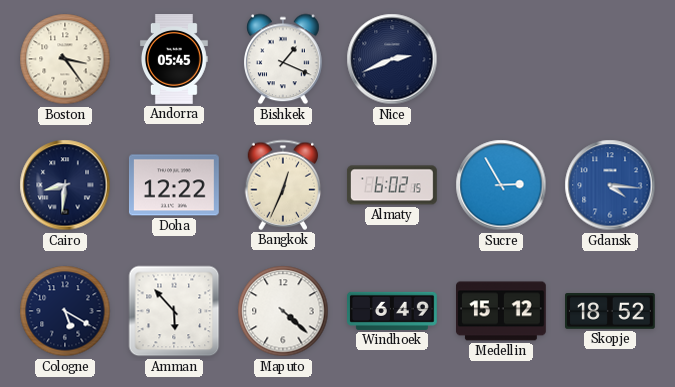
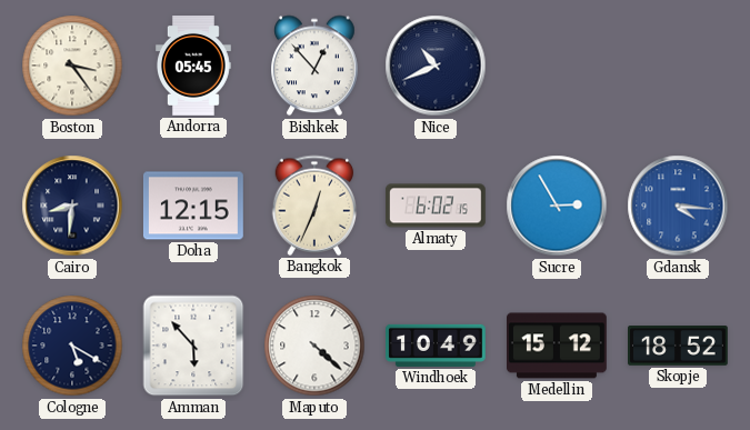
Bishkek: 1:19 -> 12:53
Nice: 2:41 -> 10:41
Doha: 12:22 -> 12:15
Windhoek: 6:49 -> 10:49
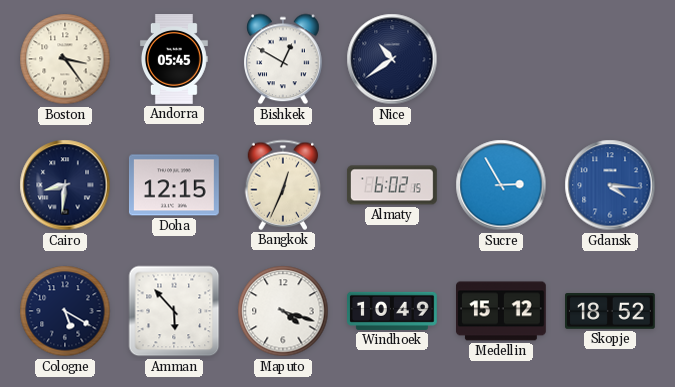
Bishkek: 12:53 -> 12:50
Nice: 10:41 -> 10:39
Maputo: 4:22 -> 4:18
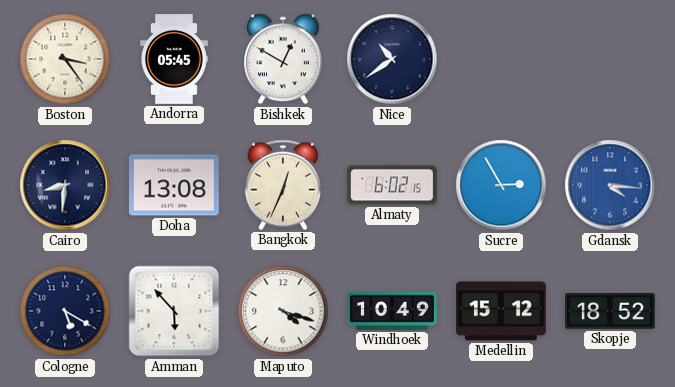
Doha: 12:15 -> 13:08
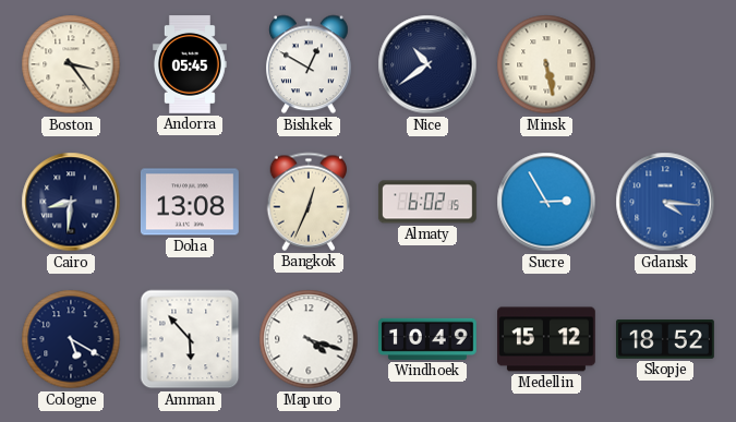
Minsk: none -> 5:28
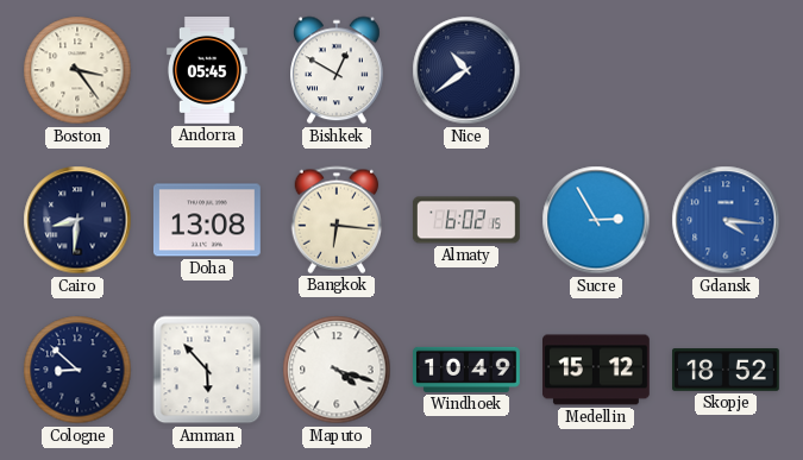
Minsk: 5:28 -> none
Bangkok: 12:34 -> 6:16
Cologne: 5:20 -> 8:52
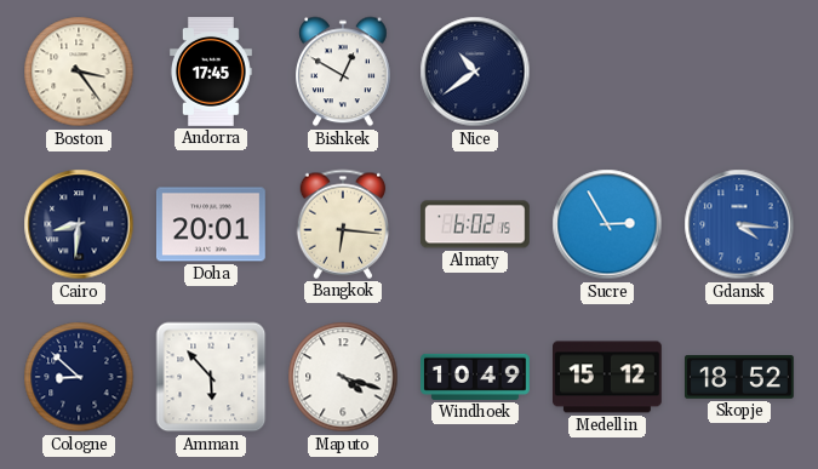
Andorra: 05:45 -> 17:45
Doha: 13:08 -> 20:01
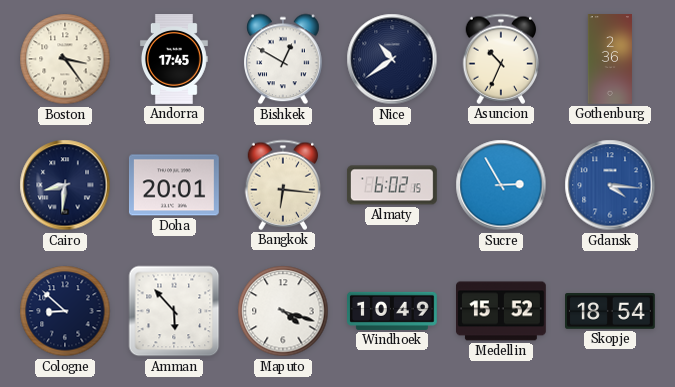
Asuncion: none -> 10:34
Gothenburg: none -> 2:36
Medellin: 15:12 -> 15:52
Skopje: 18:52 -> 18:54
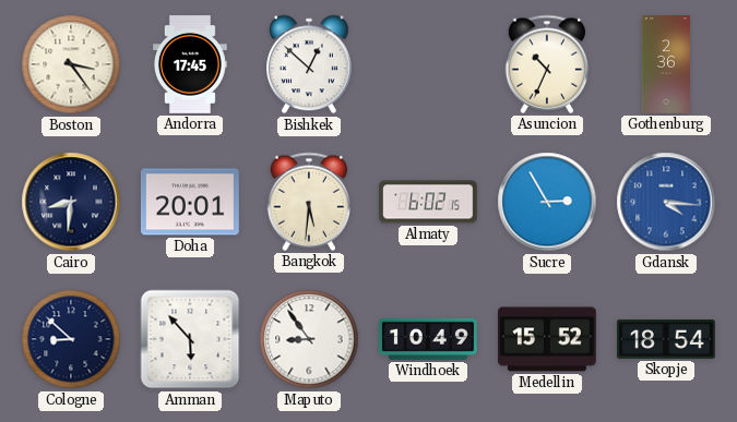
Bishkek: 12:50 -> 12:52
Nice: 10:39 -> none
Bangkok: 6:16 -> 5:31
Maputo: 4:18 -> 8:54
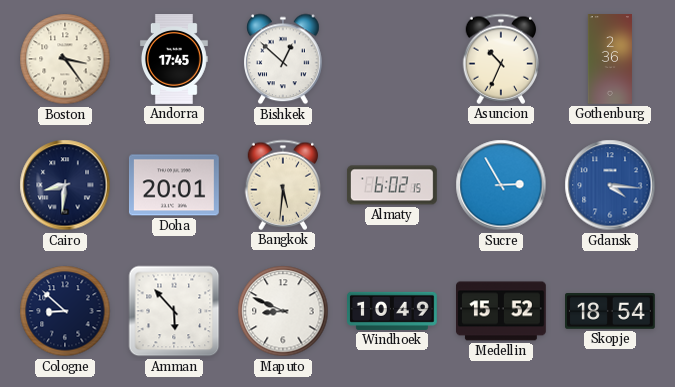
Maputo: 8:54 -> 8:49
